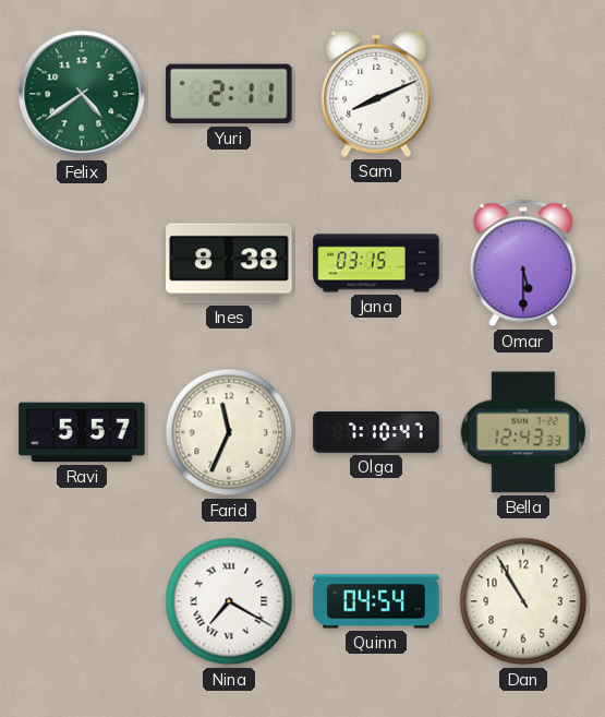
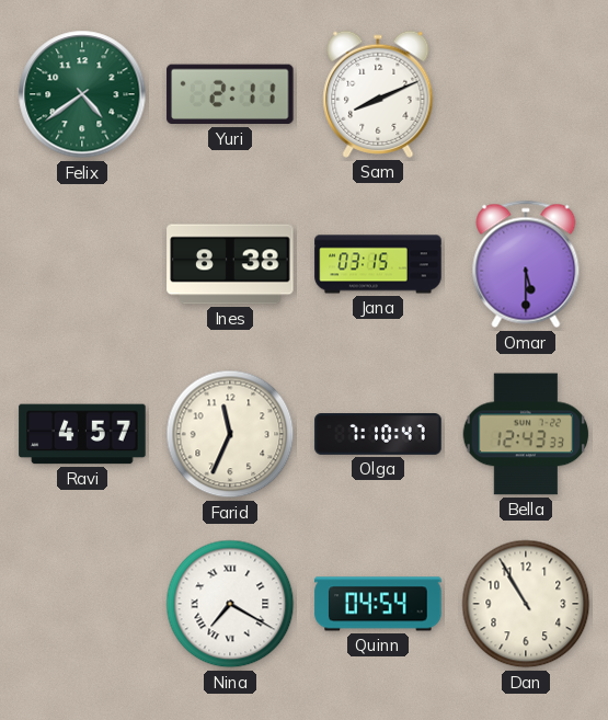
Ravi: 5:57 -> 4:57
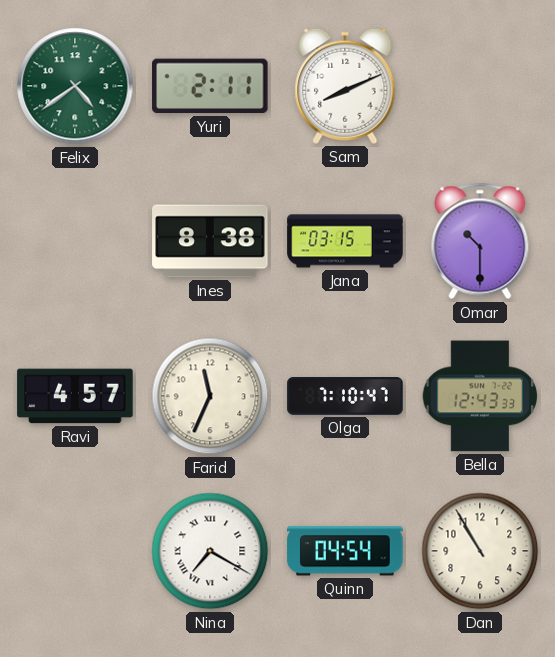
Omar: 5:30 -> 10:30
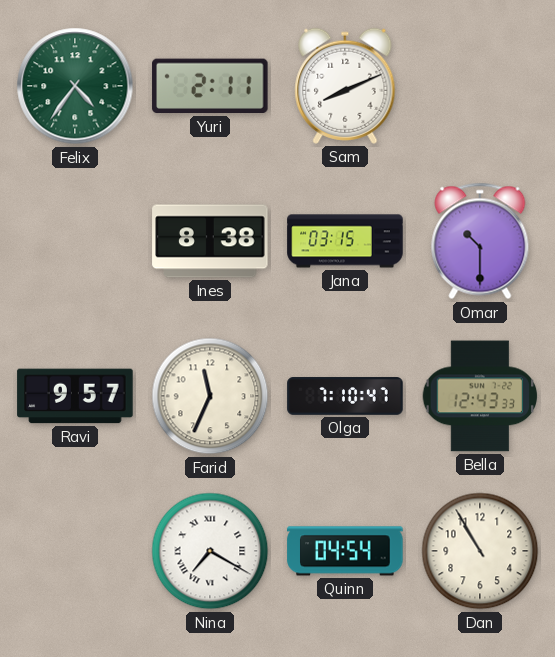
Felix: 4:39 -> 4:36
Ravi: 4:57 -> 9:57
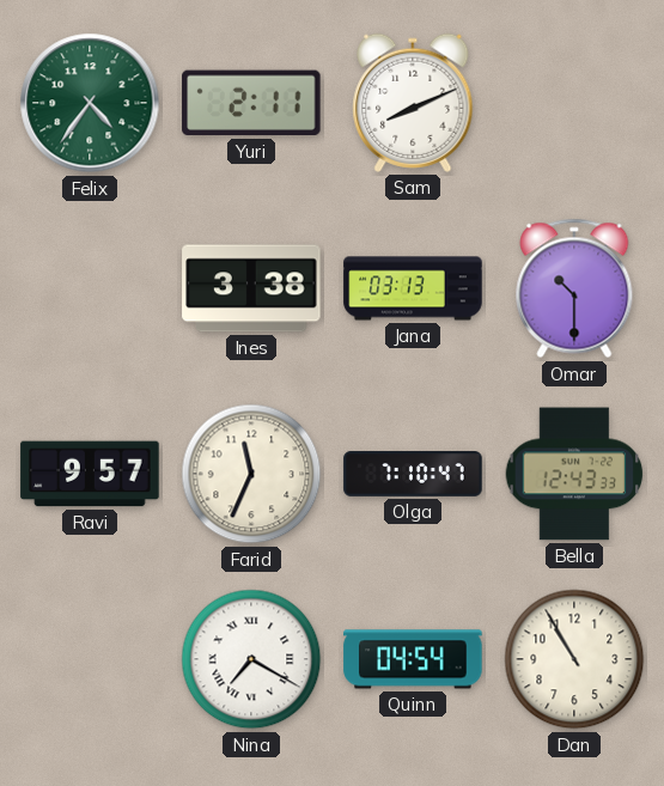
Ines: 8:38 -> 3:38
Jana: 03:15 -> 03:13
